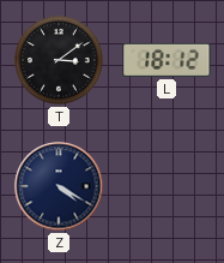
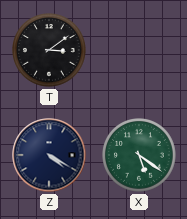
L: 18:12 -> none
X: none -> 5:21
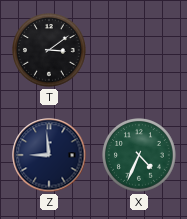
Z: 4:20 -> 8:59
X: 5:21 -> 4:34
